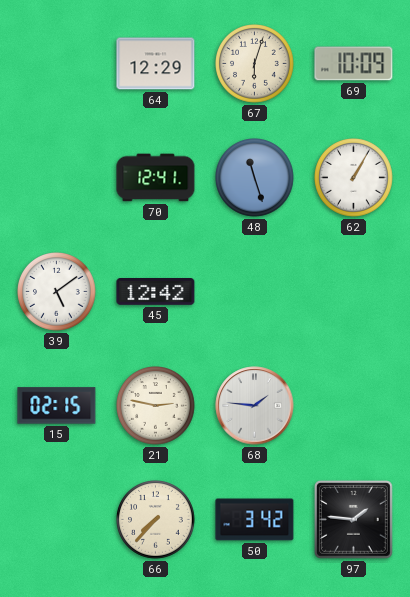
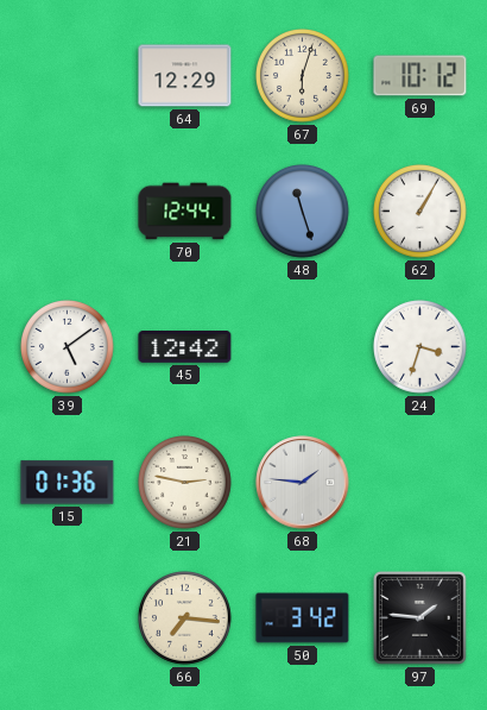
69: 10:09 -> 10:12
70: 12:41 -> 12:44
24: none -> 3:33
15: 02:15 -> 01:36
66: 7:37 -> 7:16
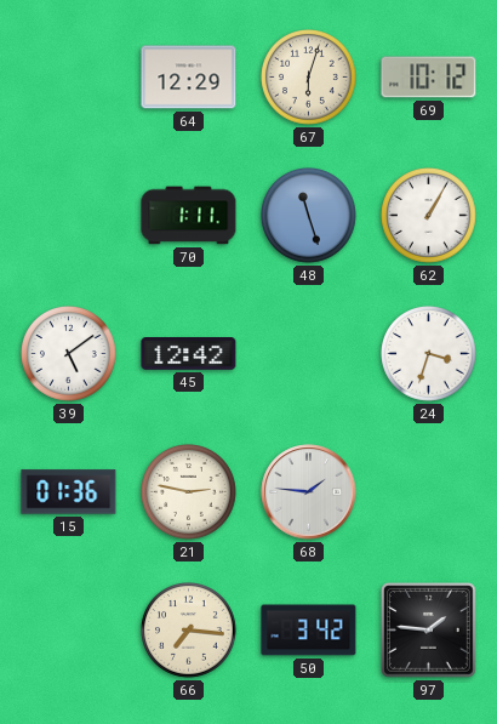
70: 12:44 -> 1:11
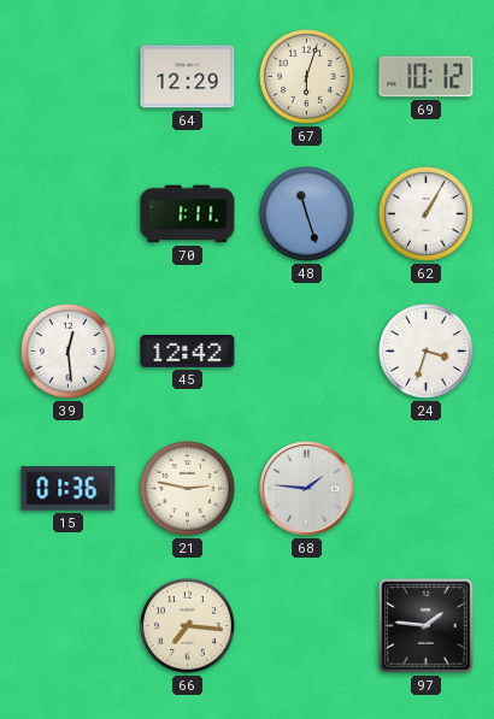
39: 5:09 -> 12:29
50: 3:42 -> none
